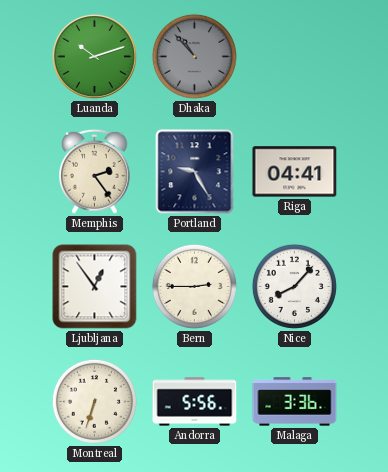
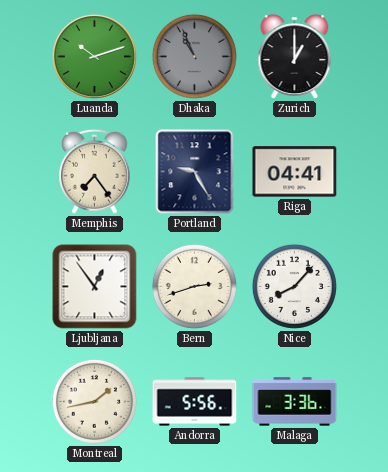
Dhaka: 10:53 -> 10:56
Zurich: none -> 1:00
Memphis: 2:24 -> 7:24
Bern: 2:45 -> 2:42
Montreal: 6:33 -> 1:43
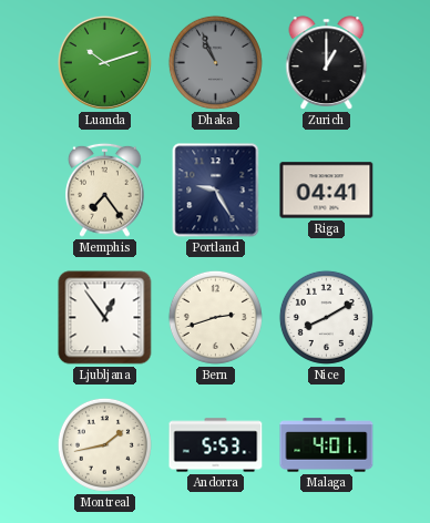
Nice: 8:07 -> 8:10
Andorra: 5:56 -> 5:53
Malaga: 3:36 -> 4:01
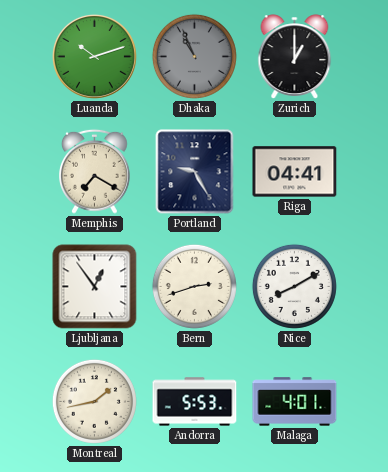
Memphis: 7:24 -> 7:20
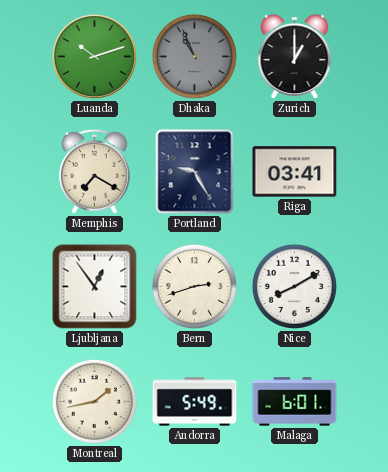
Riga: 04:41 -> 03:41
Andorra: 5:53 -> 5:49
Malaga: 4:01 -> 6:01
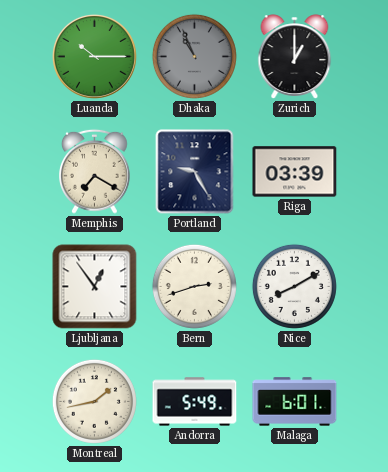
Luanda: 10:12 -> 10:15
Riga: 03:41 -> 03:39
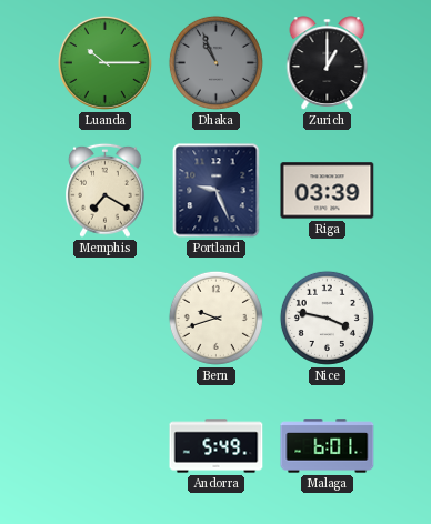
Portland: 9:25 -> 9:26
Ljubljana: 12:54 -> none
Bern: 2:42 -> 9:42
Nice: 8:10 -> 3:47
Montreal: 1:43 -> none
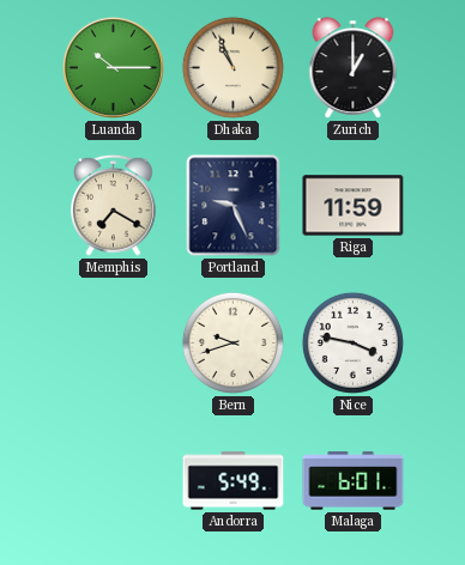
Dhaka dial: grey -> cream
Riga: 03:39 -> 11:59
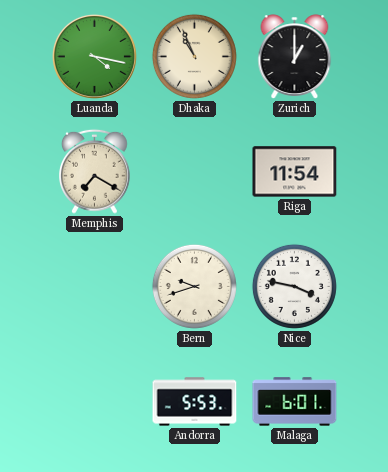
Luanda: 10:15 -> 4:17
Portland: 9:26 -> none
Riga: 11:59 -> 11:54
Andorra: 5:49 -> 5:53
